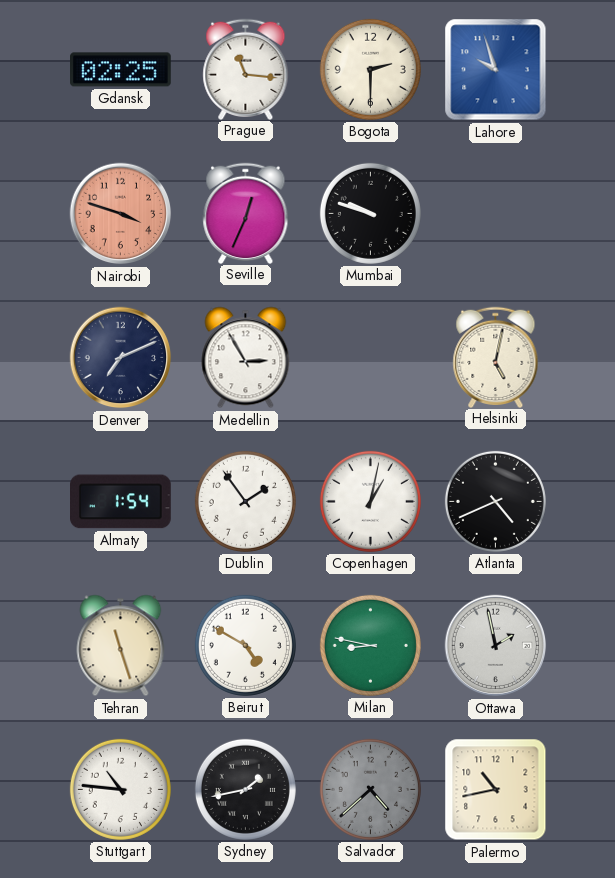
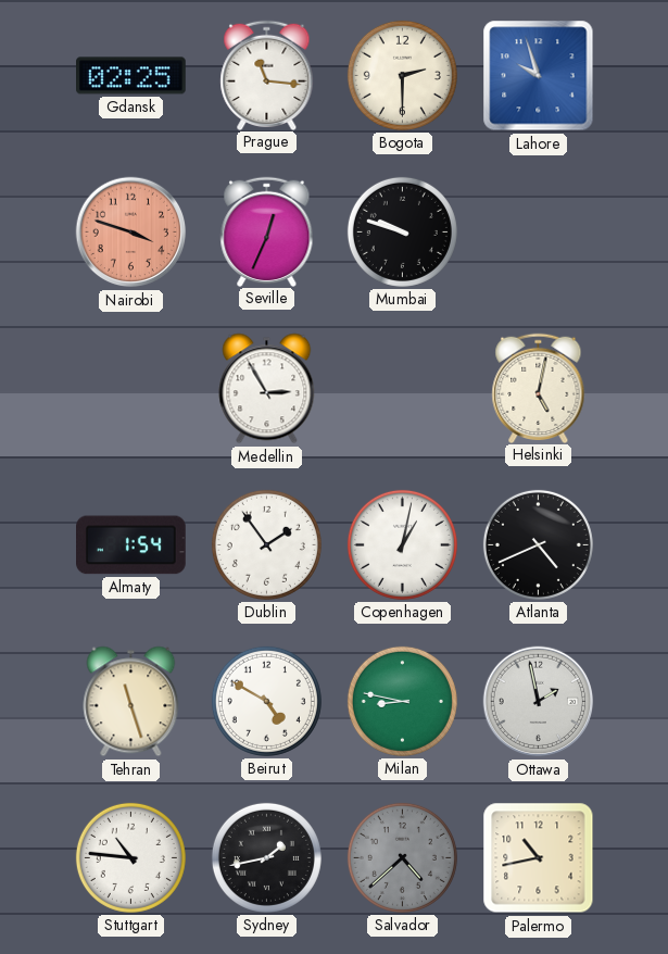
Denver: 7:11 -> none
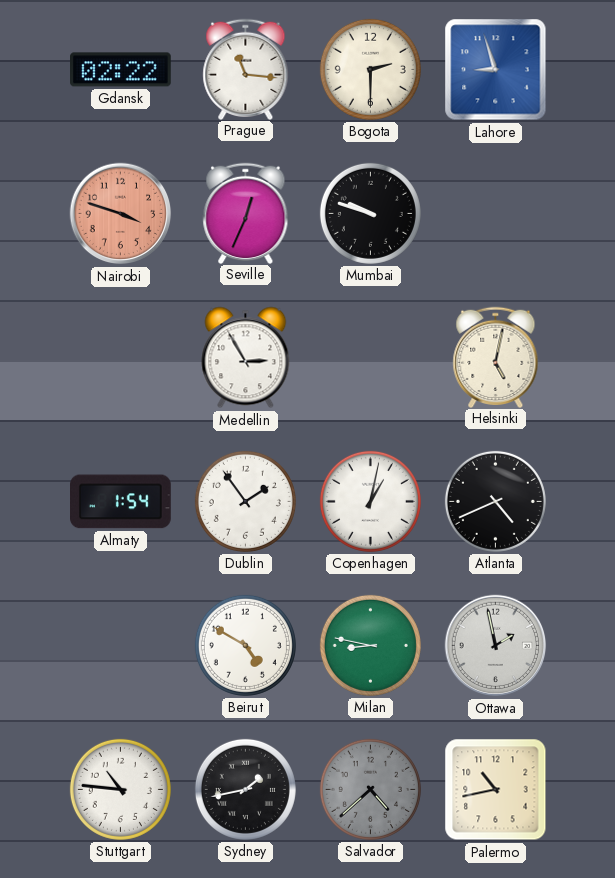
Gdansk: 02:25 -> 02:22
Lahore: 9:57 -> 8:57
Tehran: 11:27 -> none
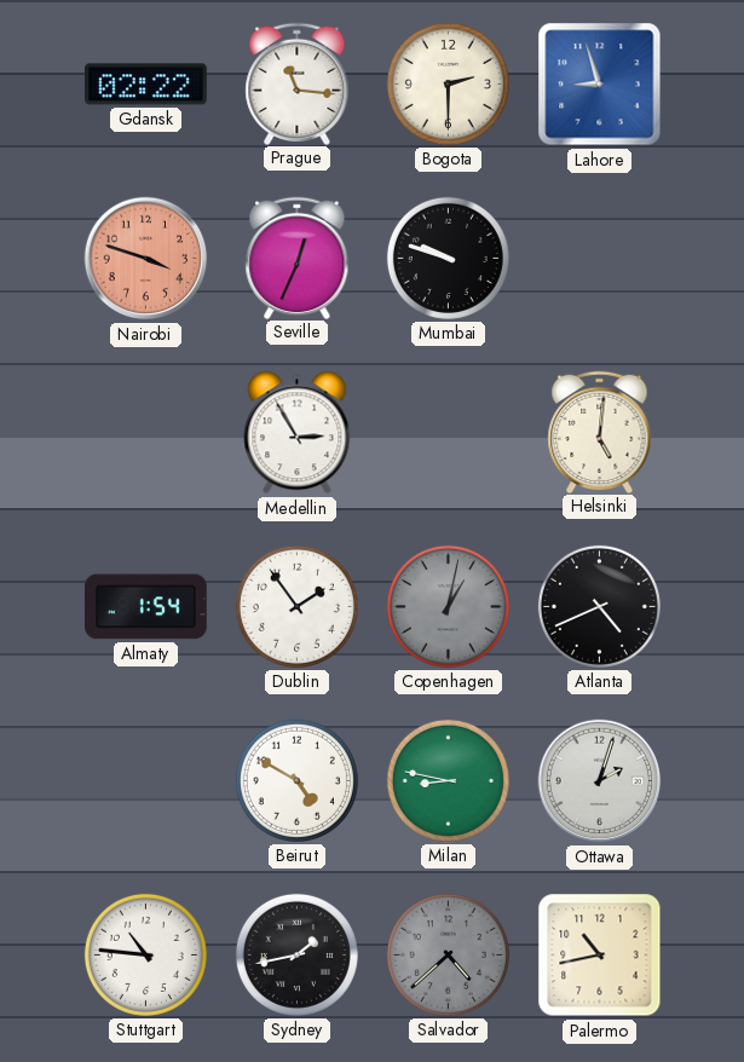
Helsinki: 5:02 -> 5:01
Copenhagen dial: white -> grey
Ottawa: 1:58 -> 2:03
